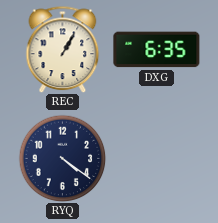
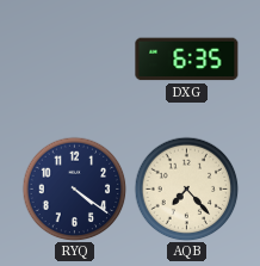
REC: 1:05 -> none
AQB: none -> 7:23
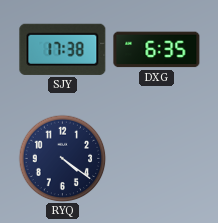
SJY: none -> 17:38
AQB: 7:23 -> none
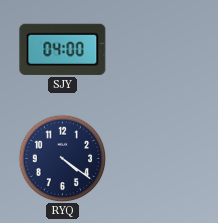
SJY: 17:38 -> 04:00
DXG: 6:35 -> none
